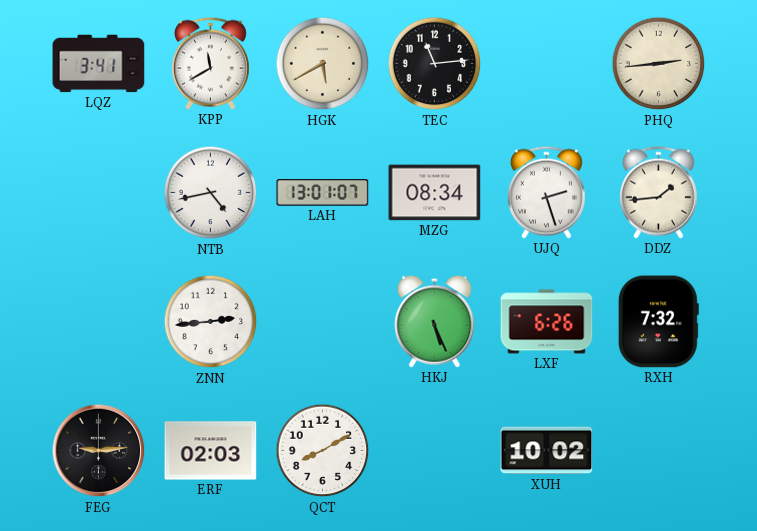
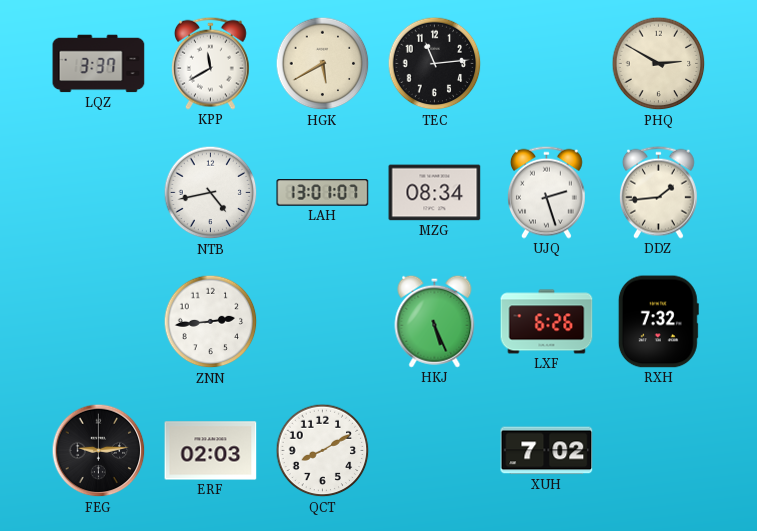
LQZ: 3:41 -> 3:37
PHQ: 2:44 -> 2:50
XUH: 10:02 -> 7:02
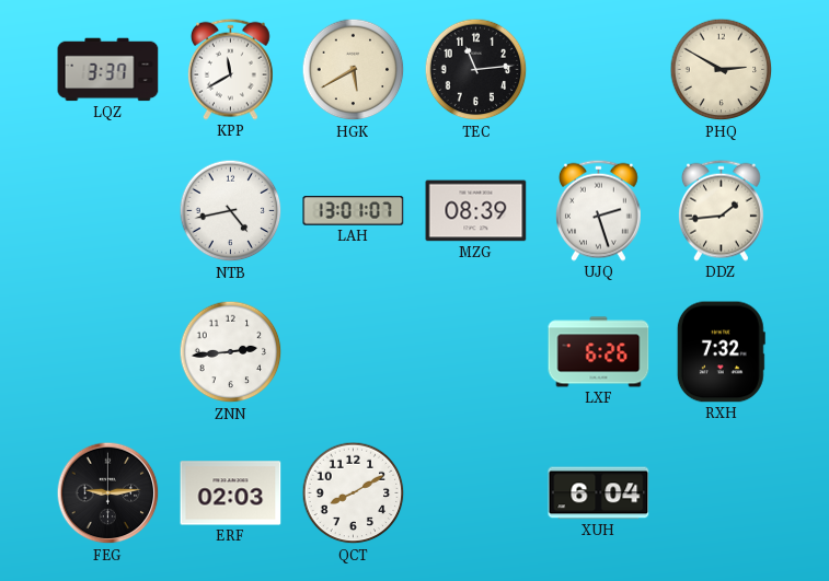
MZG: 08:34 -> 08:39
HKJ: 5:26 -> none
XUH: 7:02 -> 6:04
